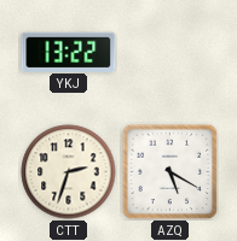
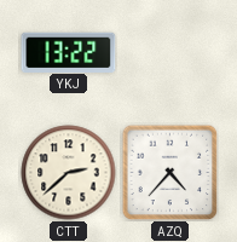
CTT: 2:33 -> 2:38
AZQ: 5:20 -> 4:37
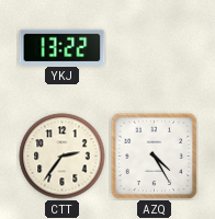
CTT: 2:38 -> 2:36
AZQ: 4:37 -> 4:25
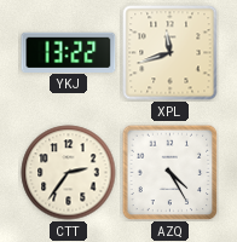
XPL: none -> 11:42
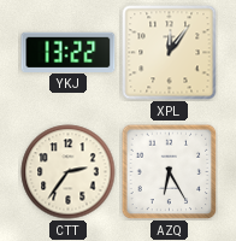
XPL: 11:42 -> 12:06
AZQ: 4:25 -> 6:25
